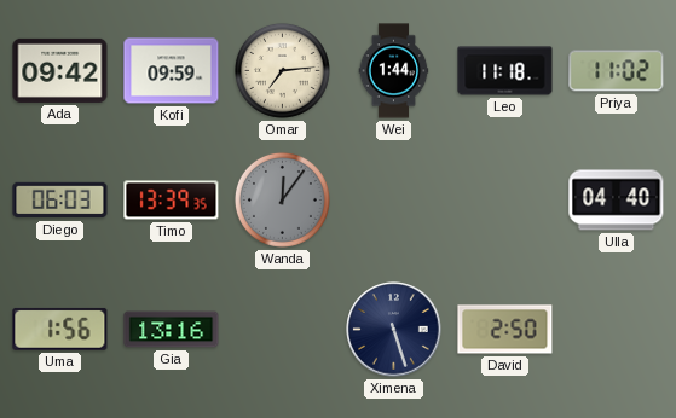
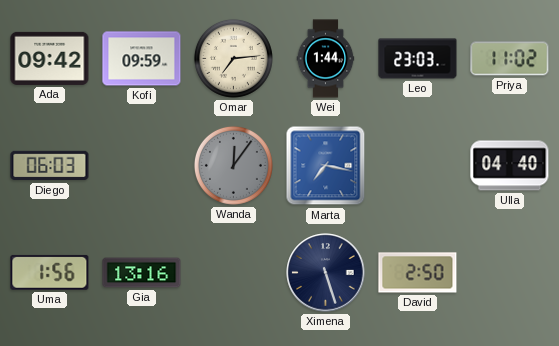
Leo: 11:18 -> 23:03
Timo: 13:39 -> none
Marta: none -> 7:17
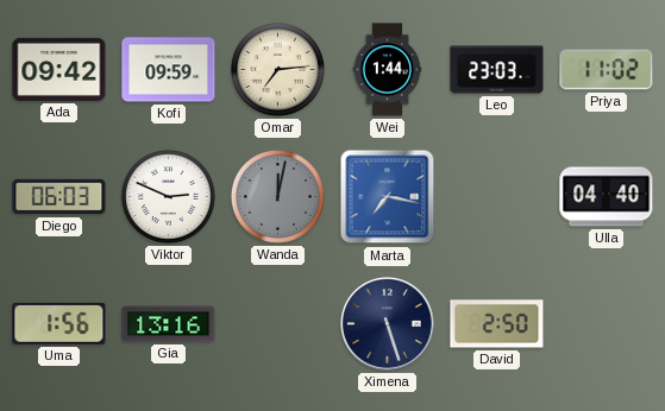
Viktor: none -> 2:49
Wanda: 12:06 -> 12:02
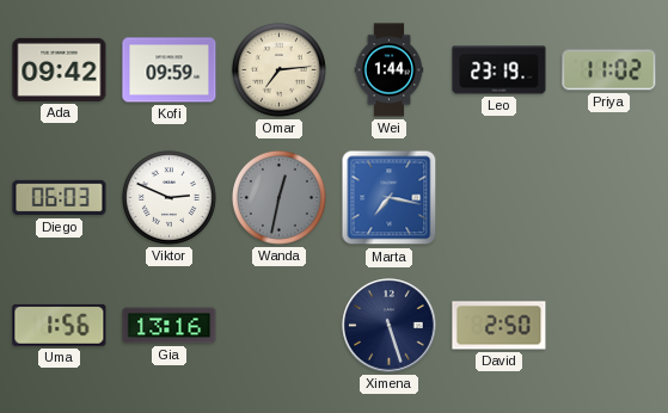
Leo: 23:03 -> 23:19
Wanda: 12:02 -> 12:32
Ulla: 04:40 -> none
